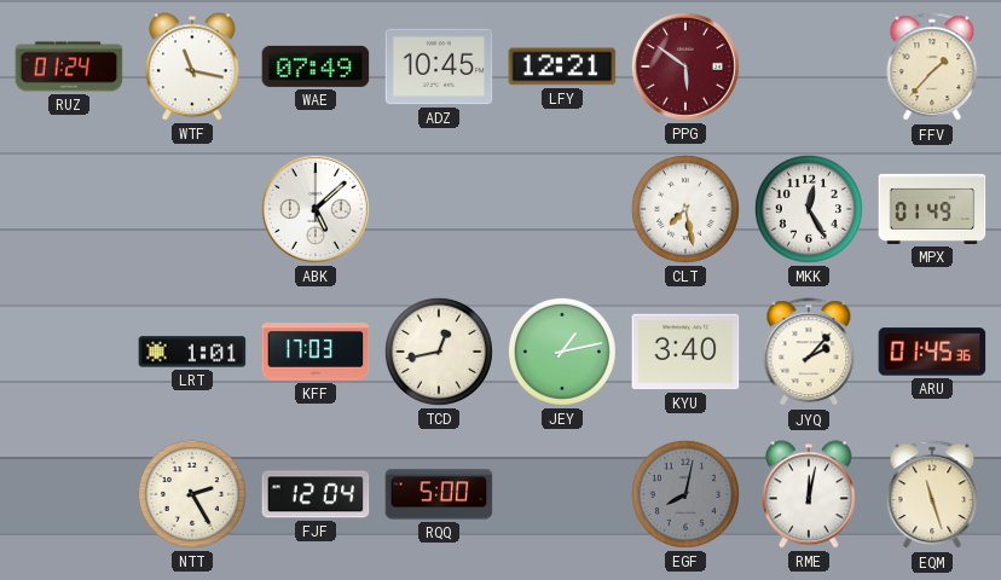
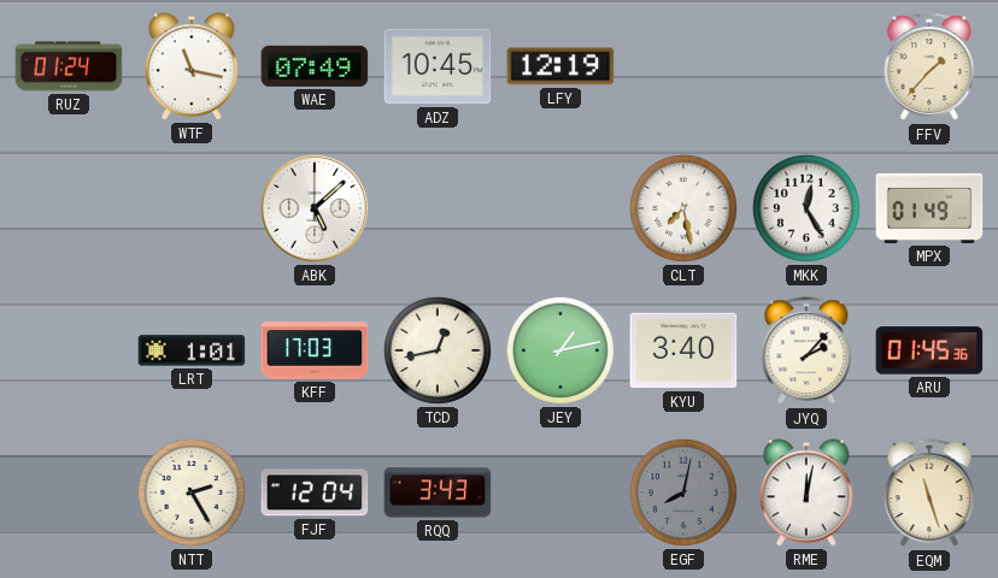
LFY: 12:21 -> 12:19
PPG: 5:51 -> none
RQQ: 5:00 -> 3:43
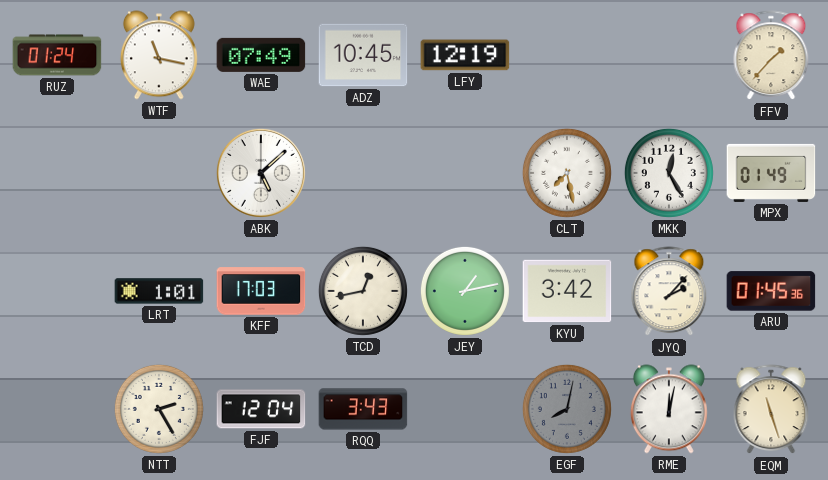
KYU: 3:40 -> 3:42
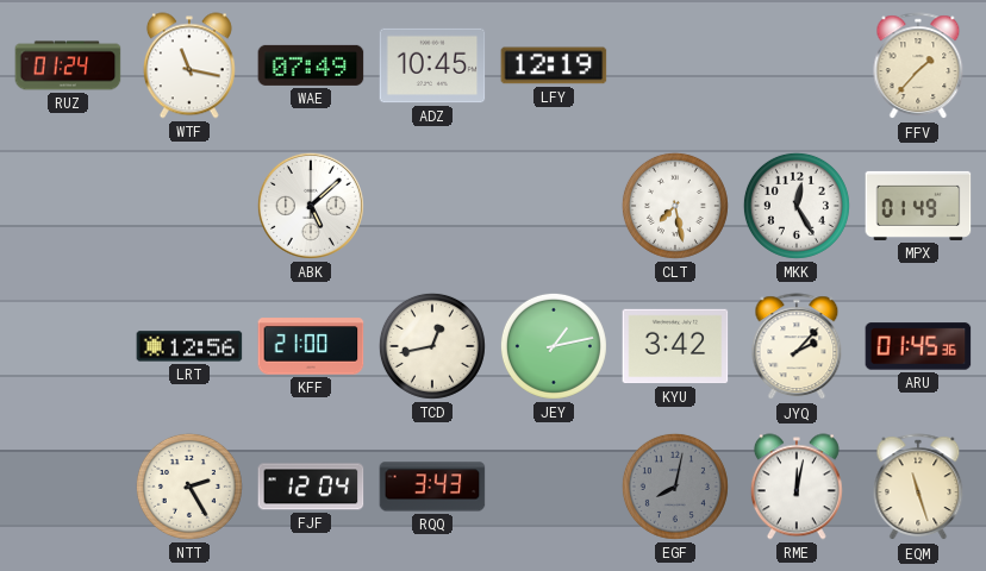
LRT: 1:01 -> 12:56
KFF: 17:03 -> 21:00
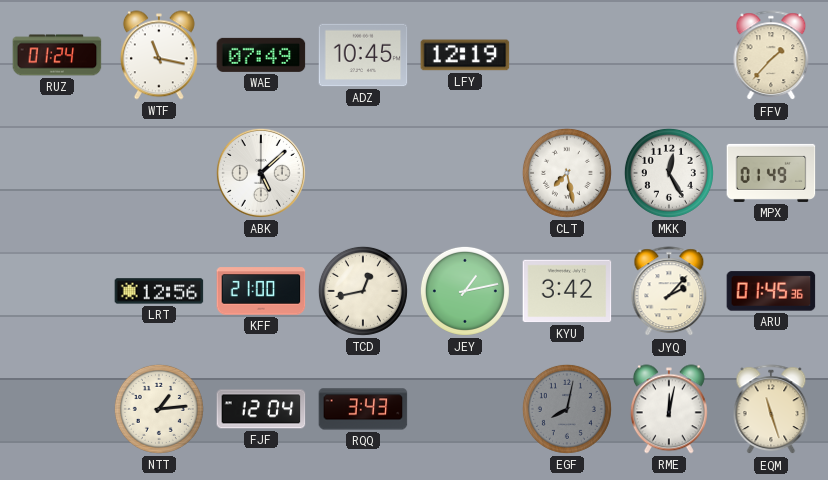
NTT: 2:25 -> 1:14
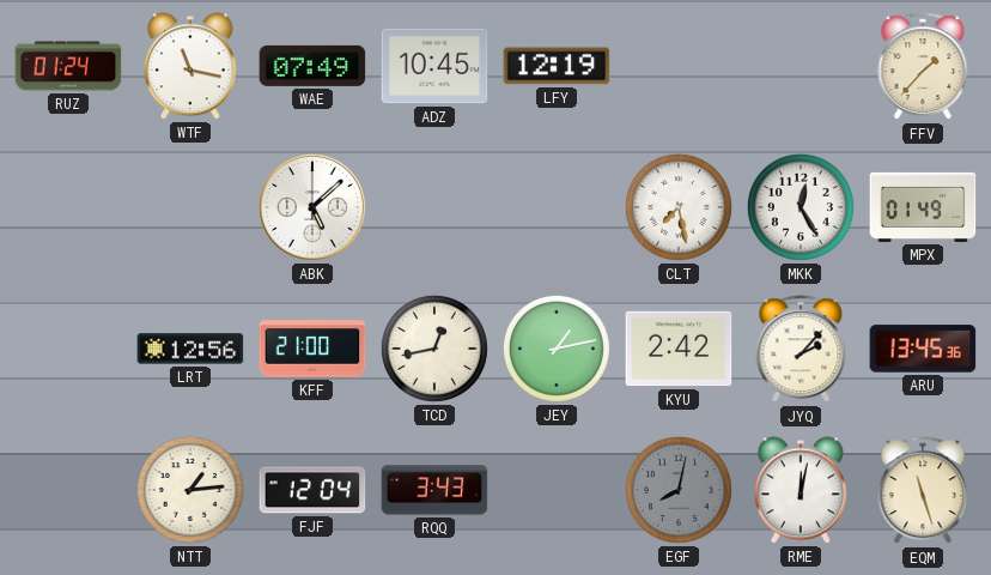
KYU: 3:42 -> 2:42
ARU: 01:45 -> 13:45
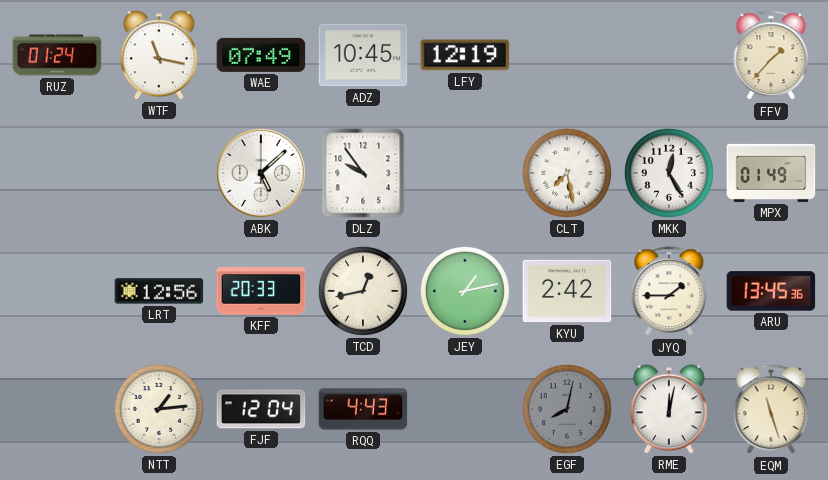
DLZ: none -> 9:54
KFF: 21:00 -> 20:33
JYQ: 2:07 -> 1:45
RQQ: 3:43 -> 4:43
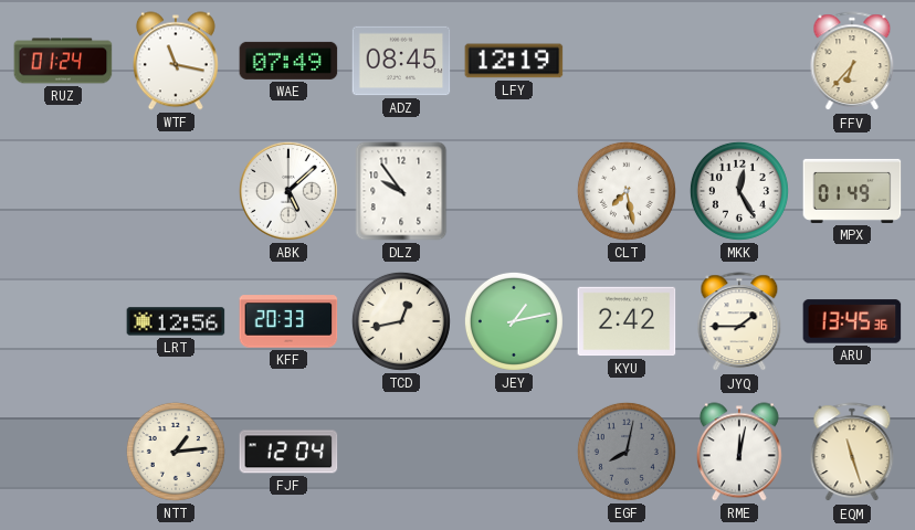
ADZ: 10:45 -> 08:45
FFV: 1:37 -> 6:37
RQQ: 4:43 -> none
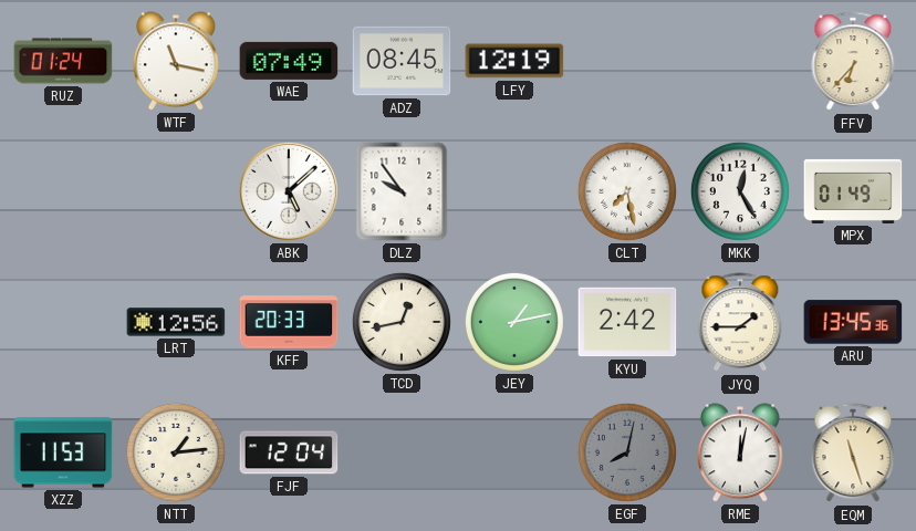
XZZ: none -> 11:53
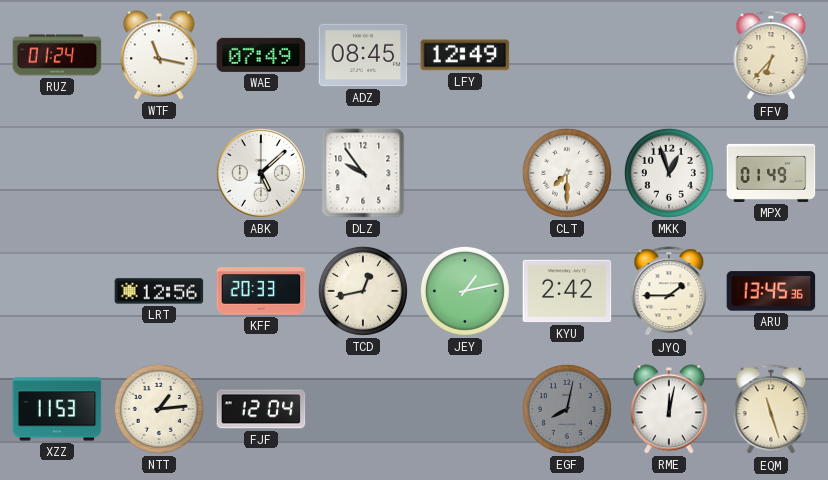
LFY: 12:19 -> 12:49
CLT: 7:28 -> 7:30
MKK: 12:25 -> 12:57
